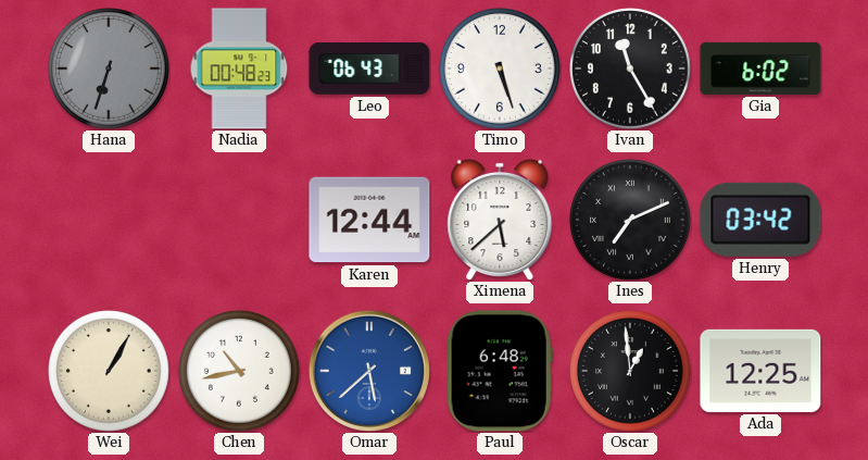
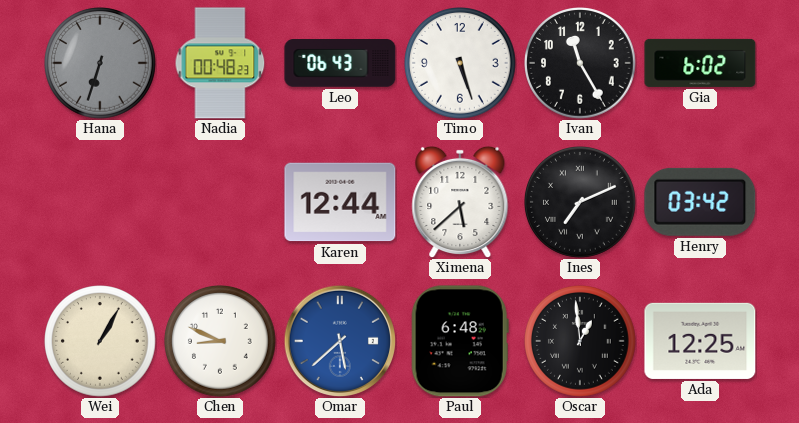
Chen: 10:43 -> 8:49
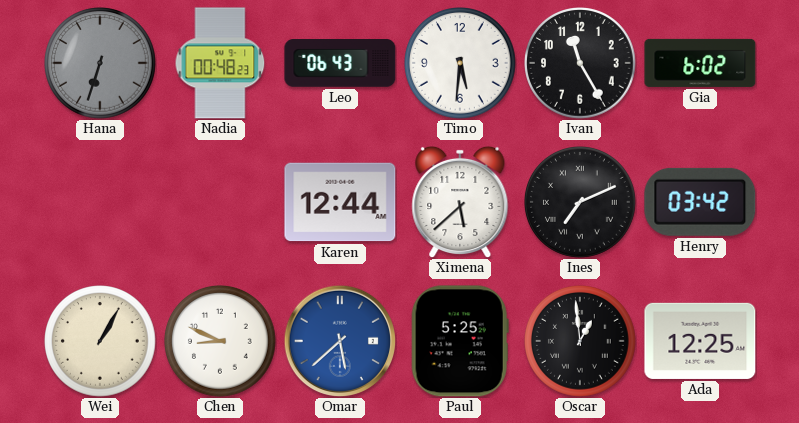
Timo: 5:27 -> 5:31
Paul: 6:48 -> 5:25
